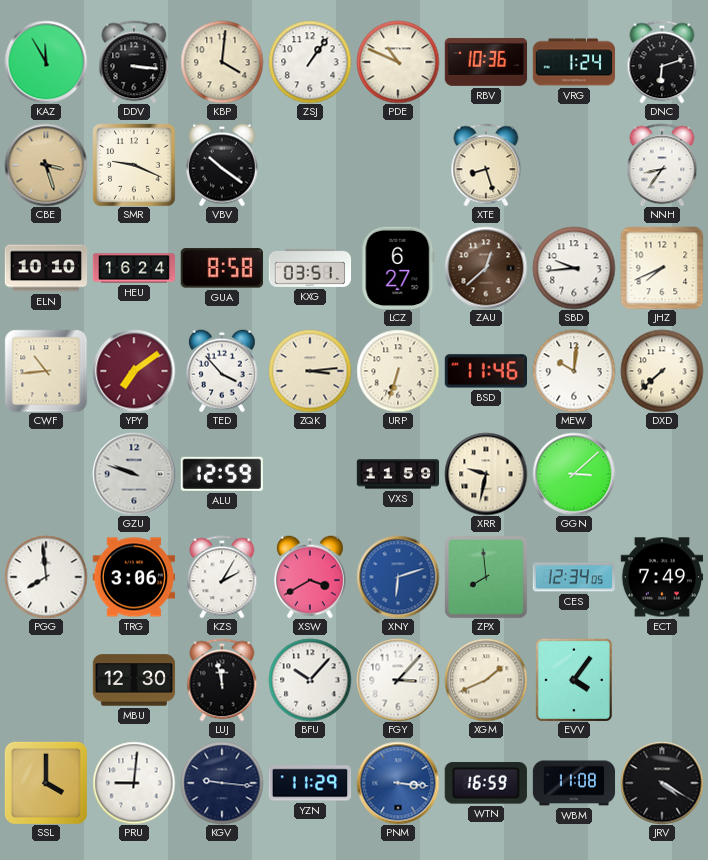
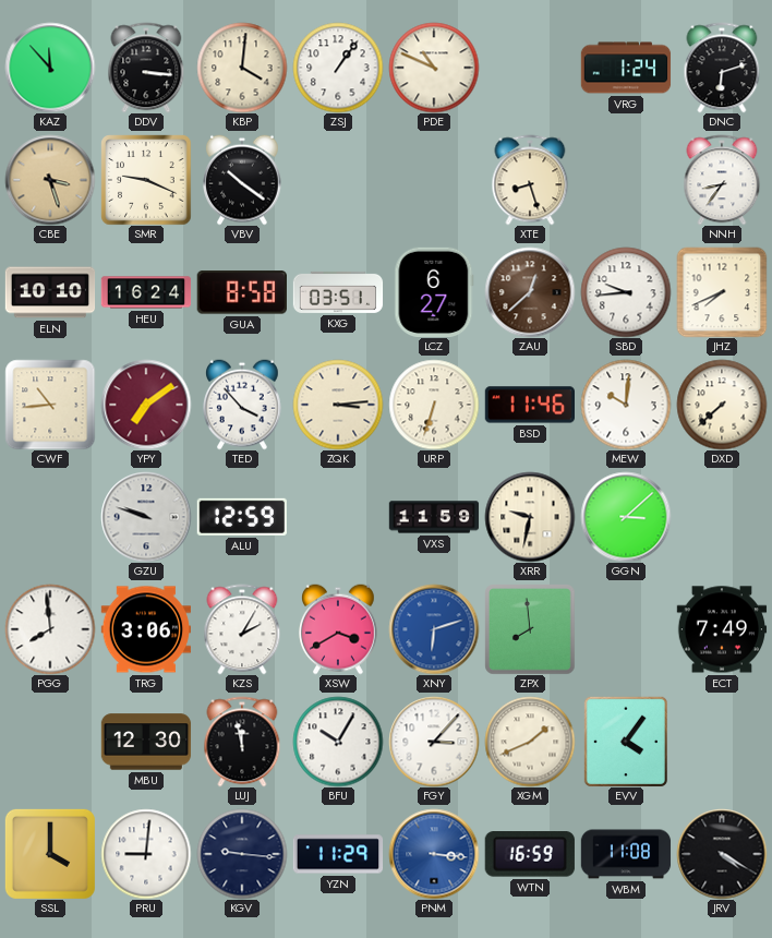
KAZ: 11:55 -> 11:53
RBV: 10:36 -> none
CES: 12:34 -> none
BFU: 10:07 -> 10:05
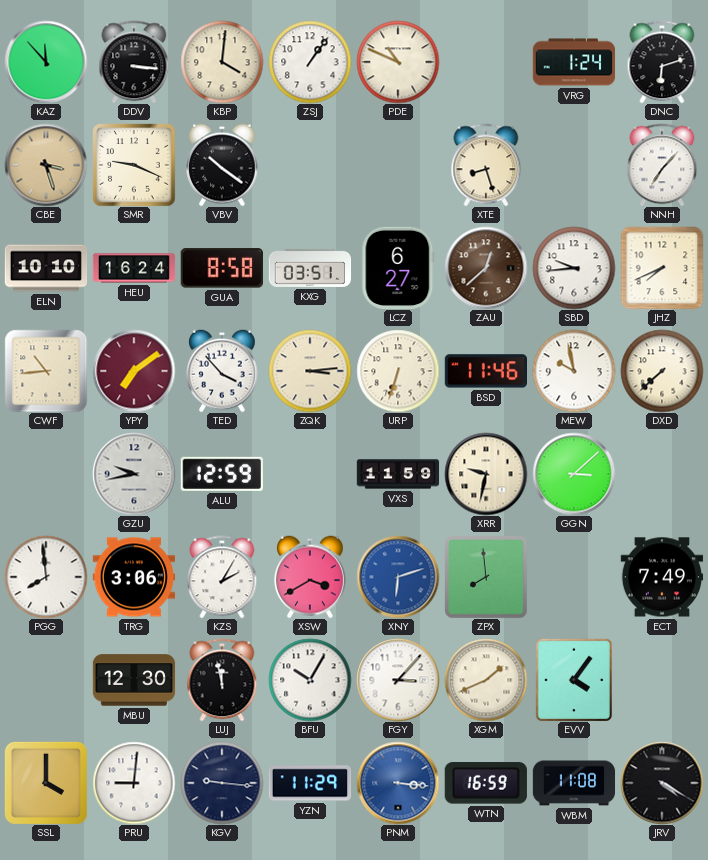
NNH: 8:36 -> 7:07
MEW: 10:01 -> 9:58
GZU: 9:48 -> 9:43
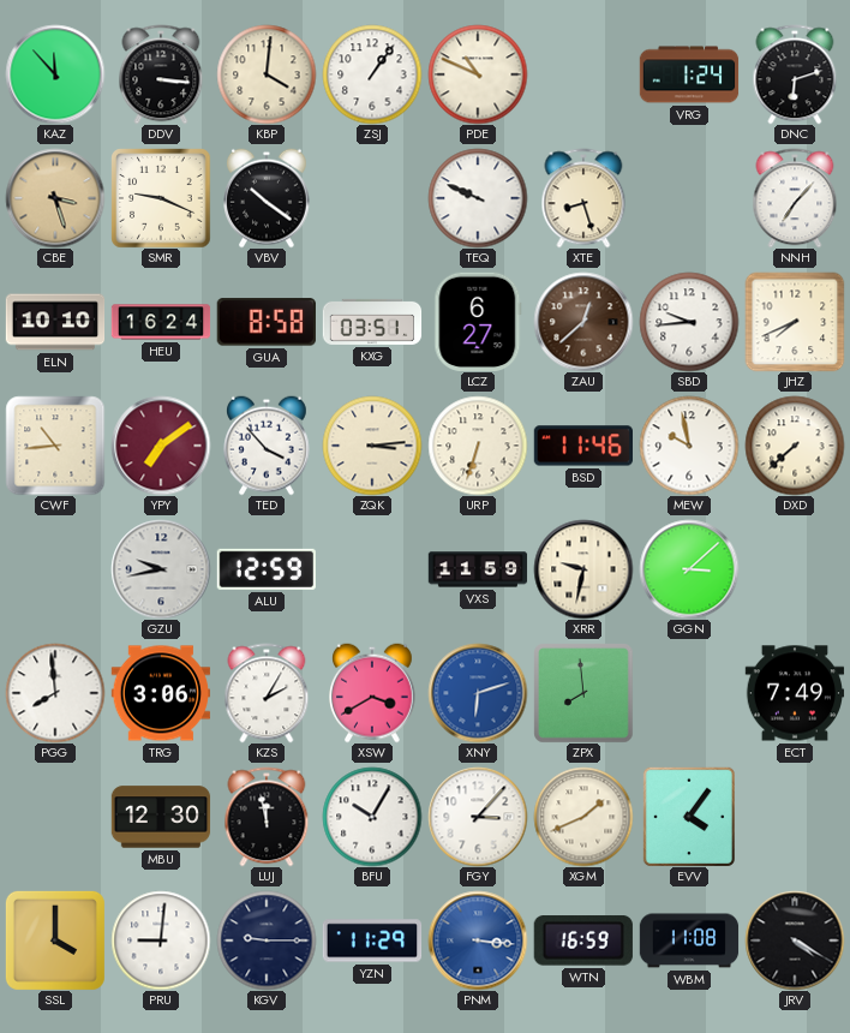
TEQ: none -> 9:49
KGV: 9:16 -> 9:15
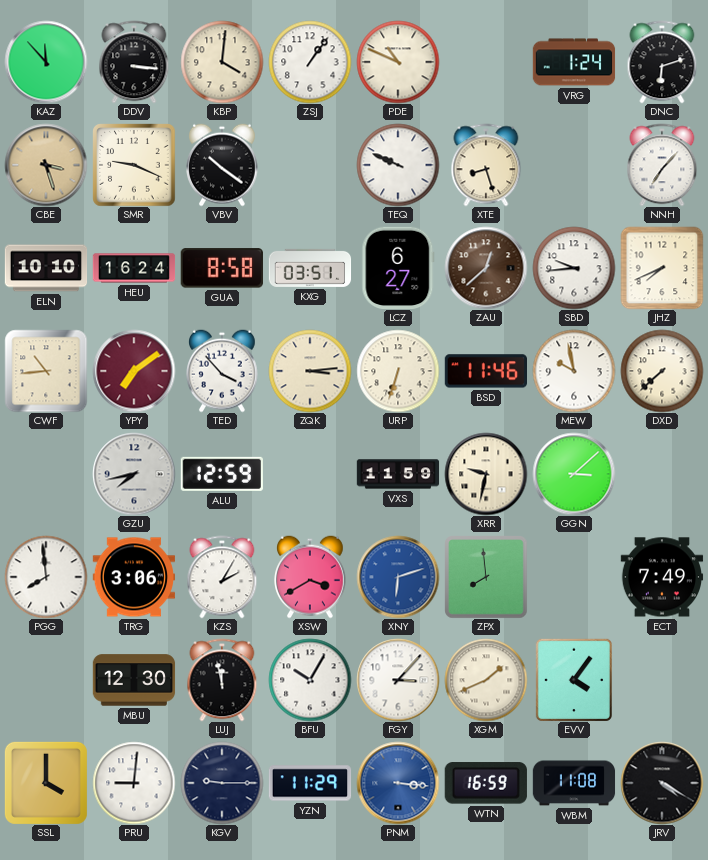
GZU: 9:43 -> 7:43
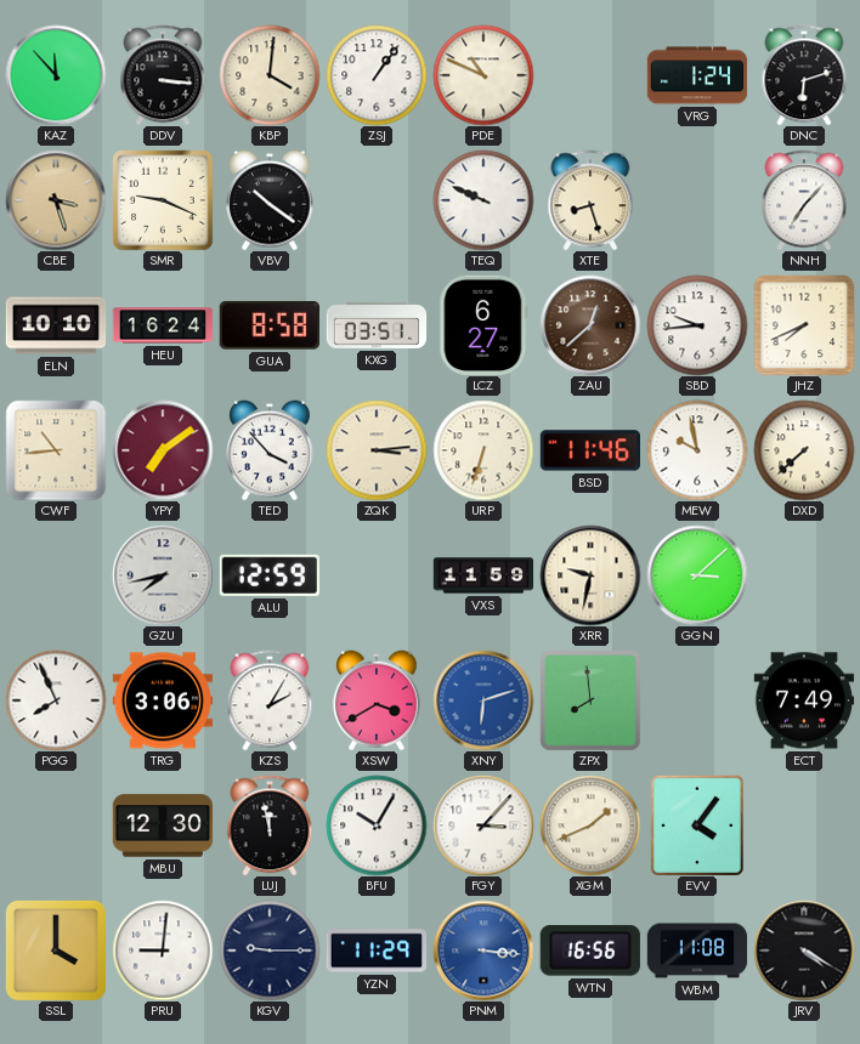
PGG: 7:59 -> 7:56
WTN: 16:59 -> 16:56
